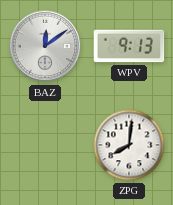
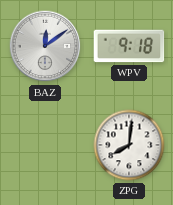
WPV: 9:13 -> 9:18
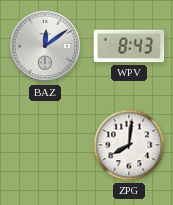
WPV: 9:18 -> 8:43
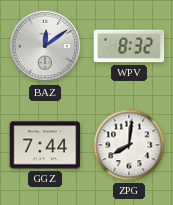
WPV: 8:43 -> 8:32
GGZ: none -> 7:44
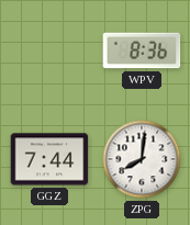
BAZ: 12:09 -> none
WPV: 8:32 -> 8:36
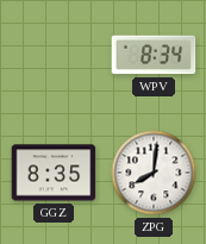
WPV: 8:36 -> 8:34
GGZ: 7:44 -> 8:35
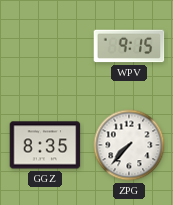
WPV: 8:34 -> 9:15
ZPG: 8:01 -> 7:37
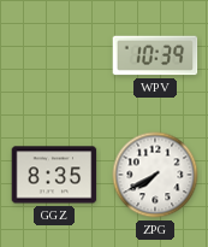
WPV: 9:15 -> 10:39
ZPG: 7:37 -> 7:40
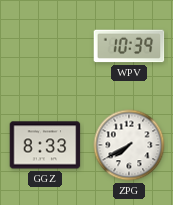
GGZ: 8:35 -> 8:33
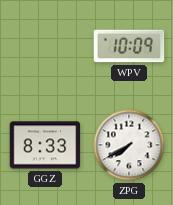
WPV: 10:39 -> 10:09
